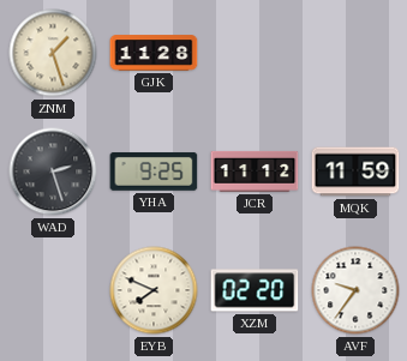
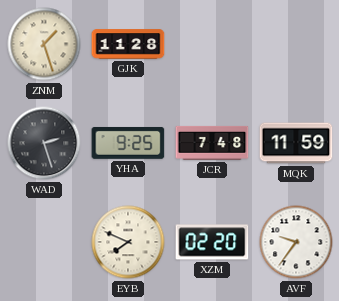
JCR: 11:12 -> 7:48
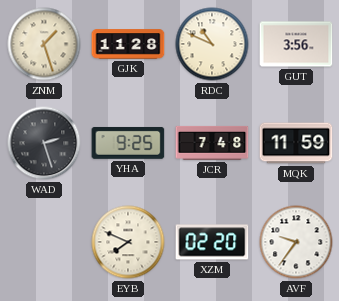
RDC: none -> 10:49
GUT: none -> 3:56
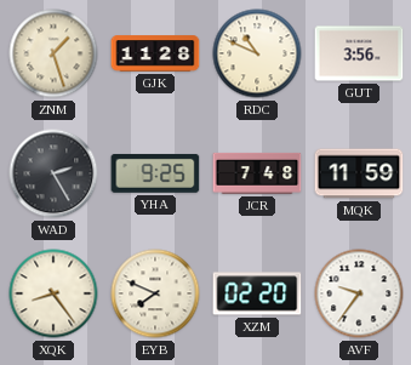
WAD: 2:27 -> 2:25
XQK: none -> 8:24
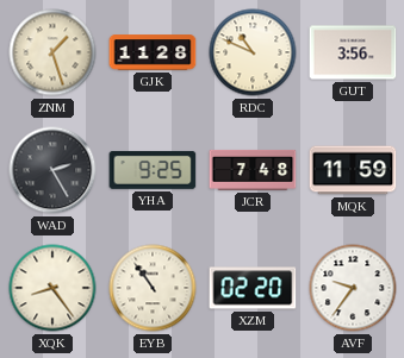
EYB: 7:49 -> 10:54
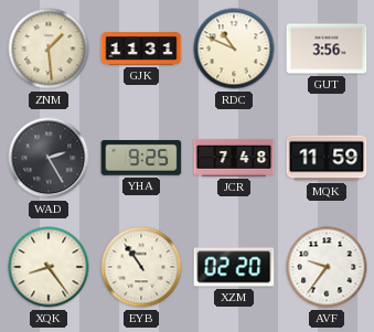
ZNM: 1:27 -> 1:29
GJK: 11:28 -> 11:31
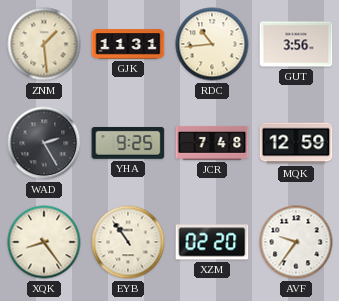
RDC: 10:49 -> 10:44
MQK: 11:59 -> 12:59
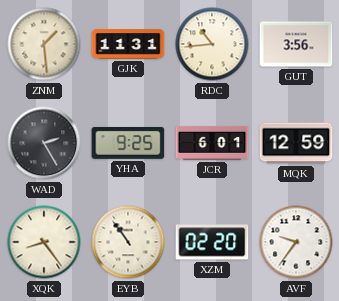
JCR: 7:48 -> 6:01
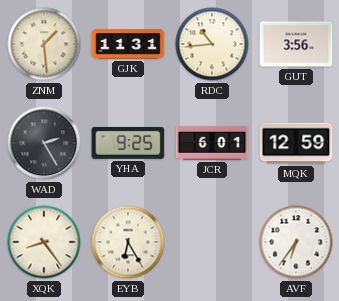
EYB: 10:54 -> 6:25
XZM: 02:20 -> none
AVF: 9:36 -> 6:36
